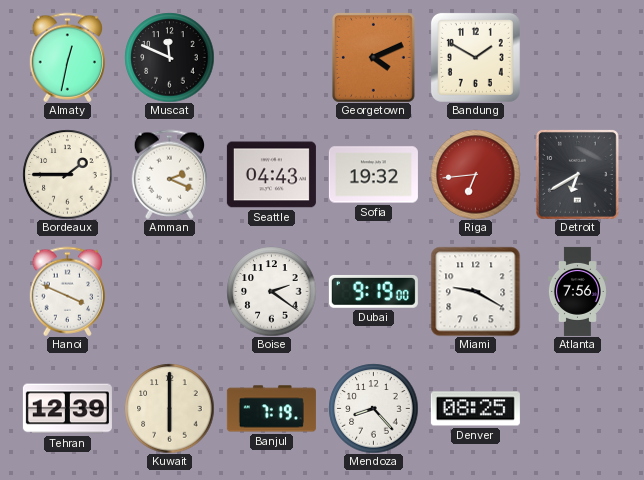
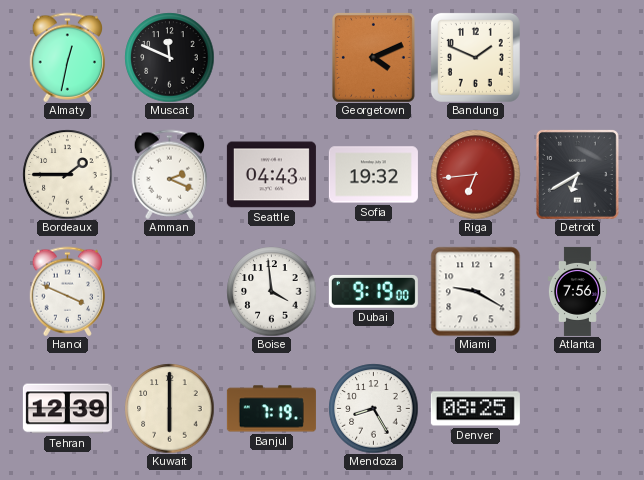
Bandung: 1:50 -> 1:49
Boise: 2:21 -> 3:59
Mendoza: 8:23 -> 8:25
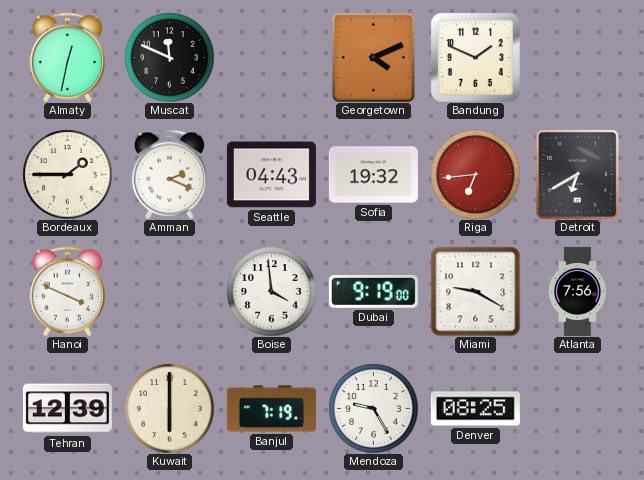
Mendoza: 8:25 -> 9:25
